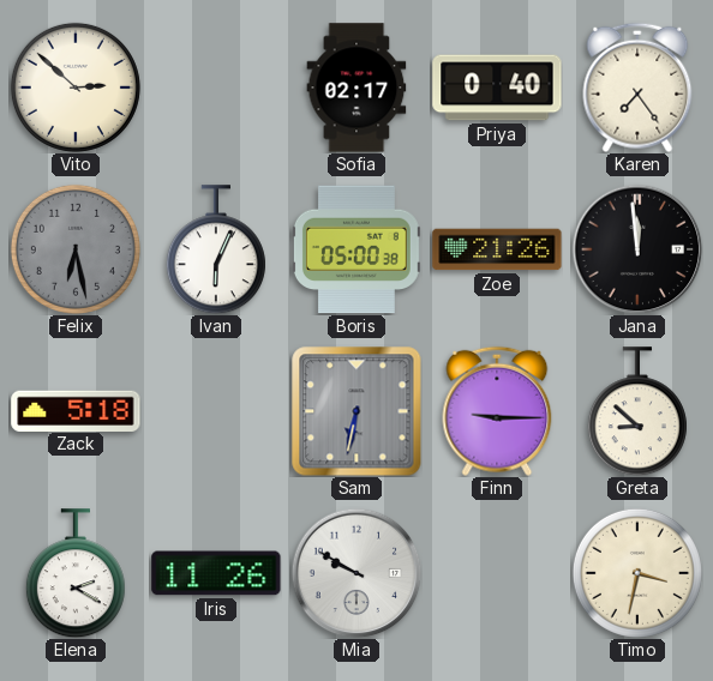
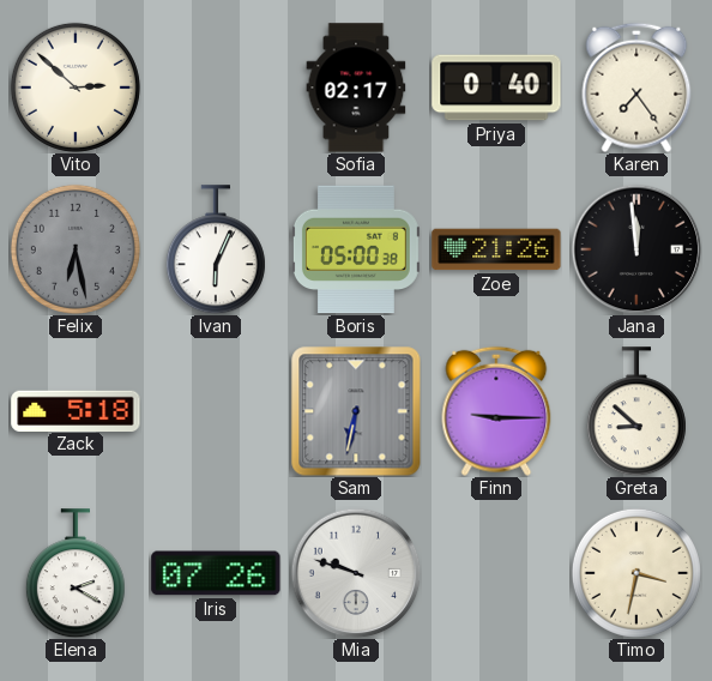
Iris: 11:26 -> 07:26
Mia: 9:50 -> 9:48
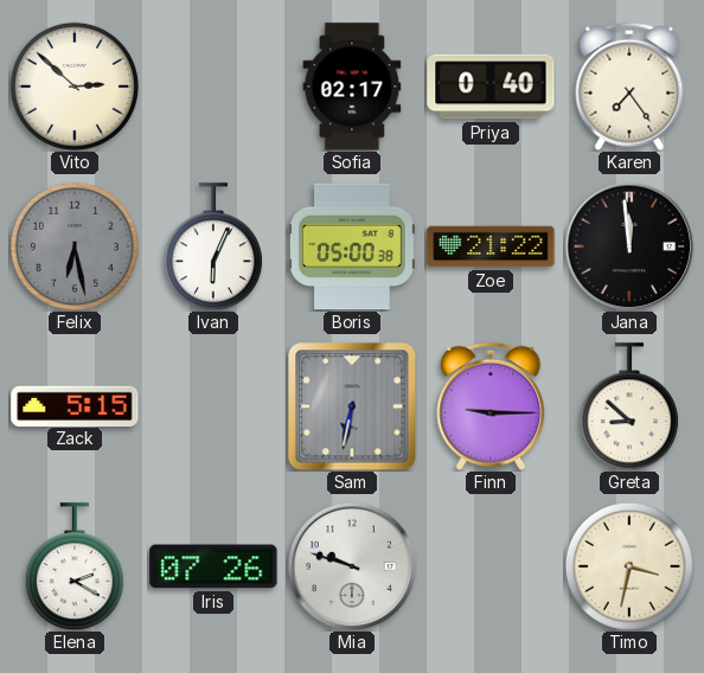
Zoe: 21:26 -> 21:22
Zack: 5:18 -> 5:15
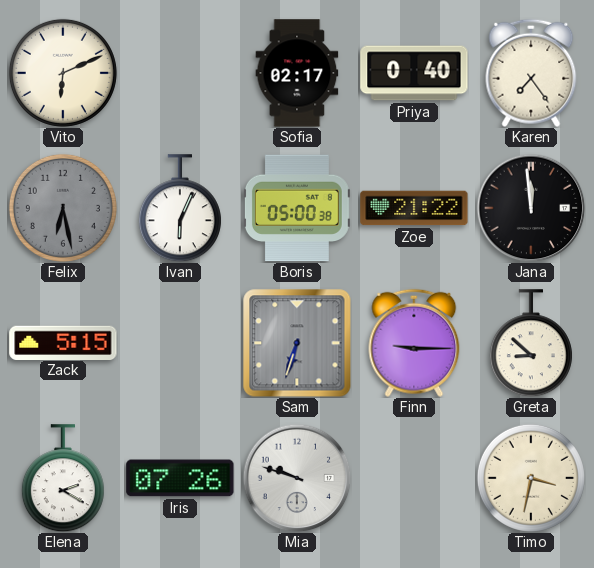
Vito: 2:52 -> 6:11
Sam: 6:32 -> 6:33
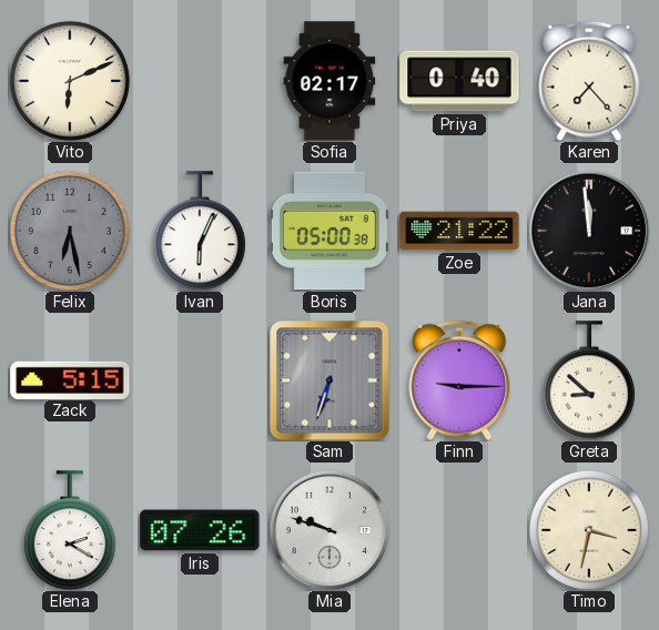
Karen: 7:24 -> 7:23
